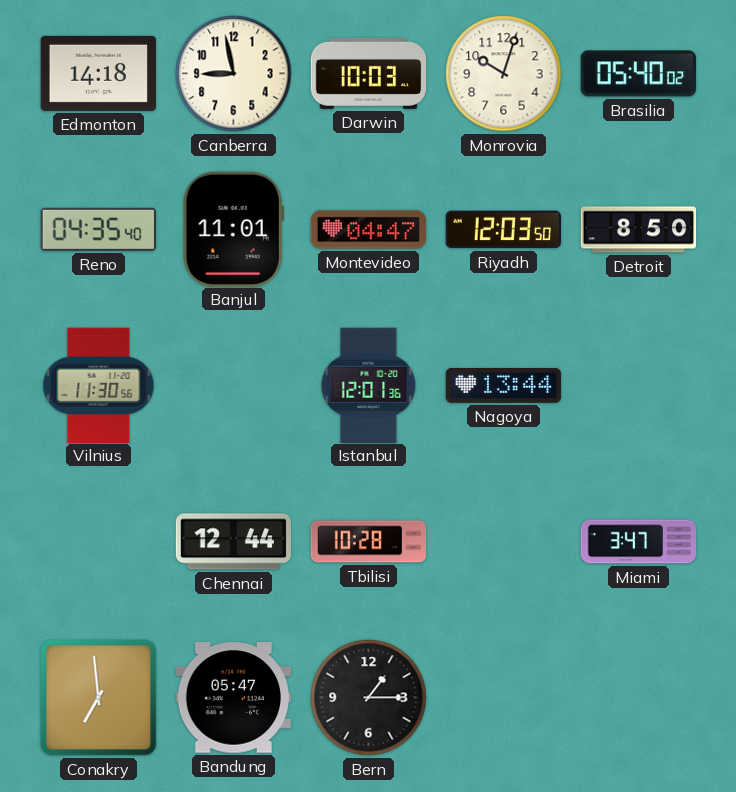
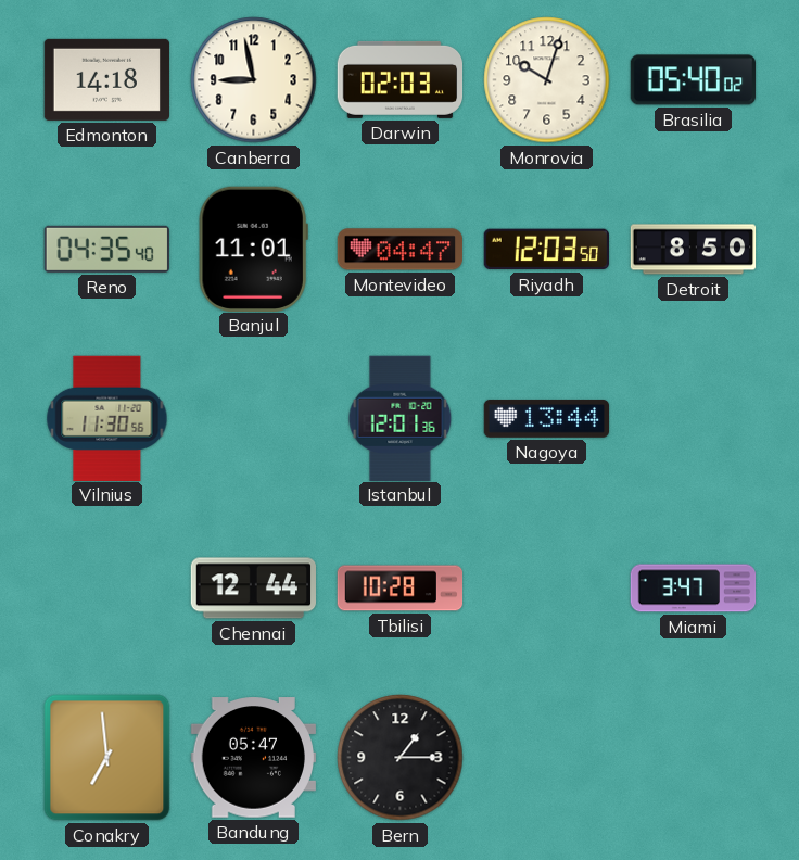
Darwin: 10:03 -> 02:03
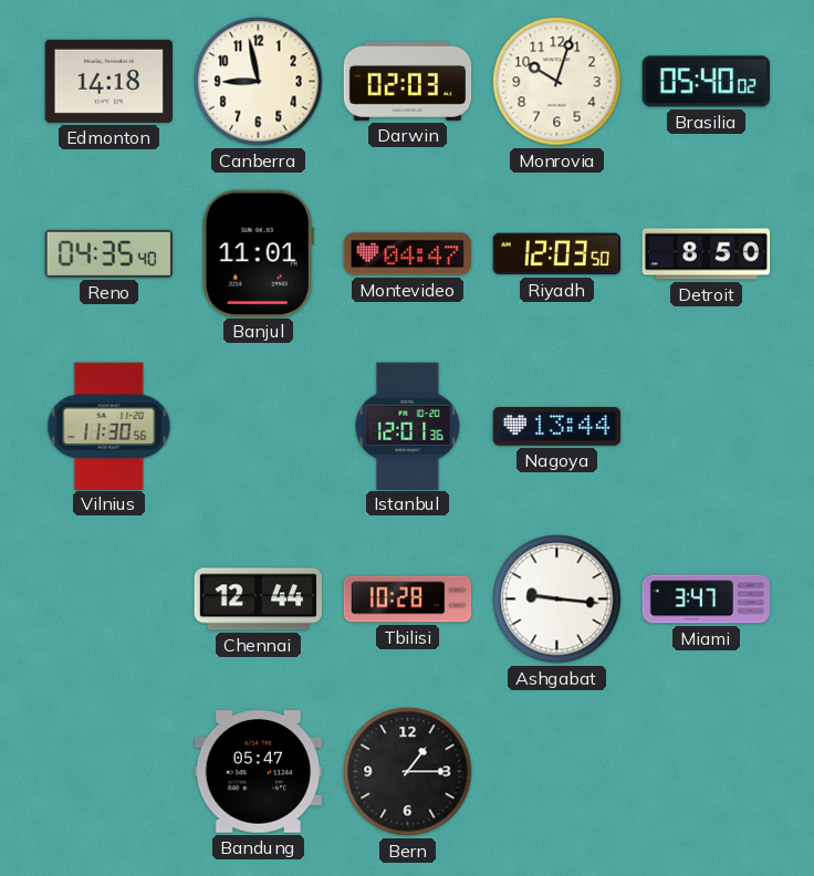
Ashgabat: none -> 9:16
Conakry: 6:59 -> none
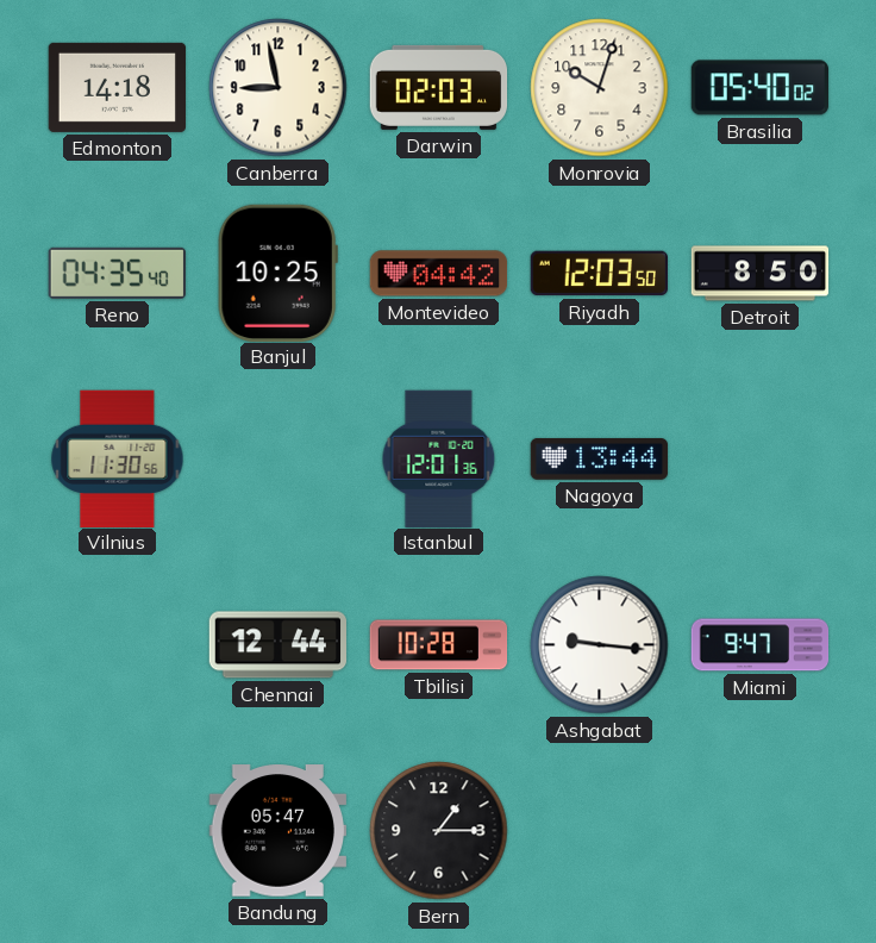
Banjul: 11:01 -> 10:25
Montevideo: 04:47 -> 04:42
Miami: 3:47 -> 9:47
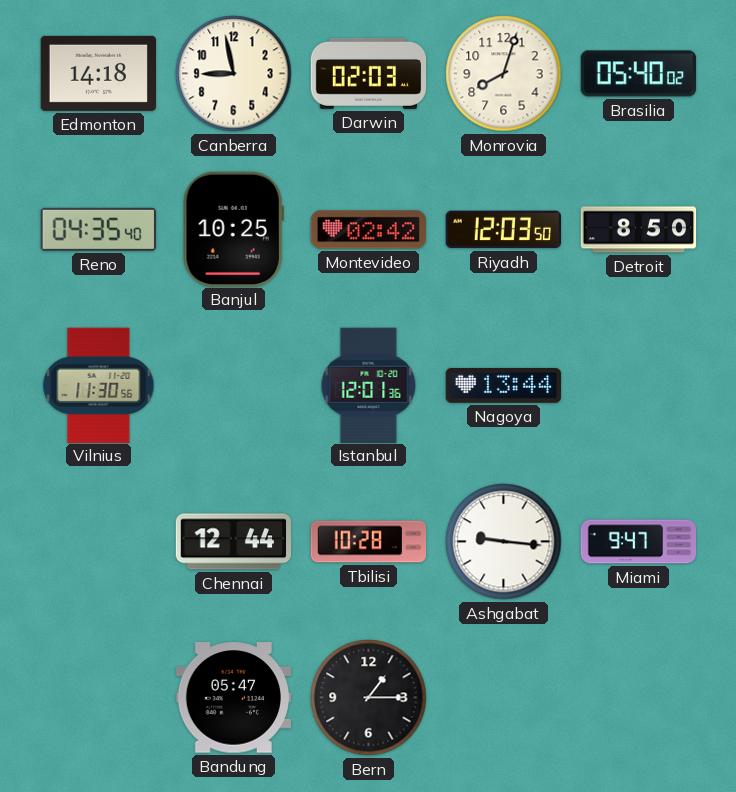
Monrovia: 10:03 -> 8:03
Montevideo: 04:42 -> 02:42
